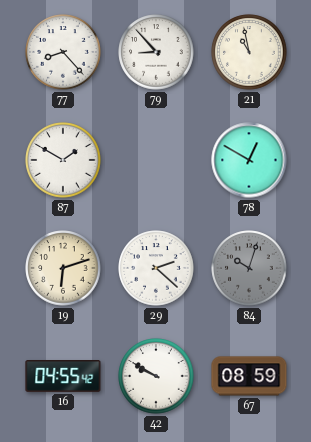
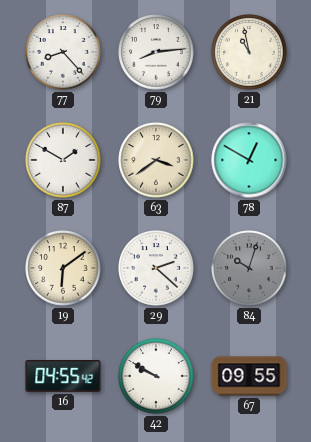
79: 8:53 -> 8:14
63: none -> 3:39
19: 6:12 -> 6:09
67: 08:59 -> 09:55
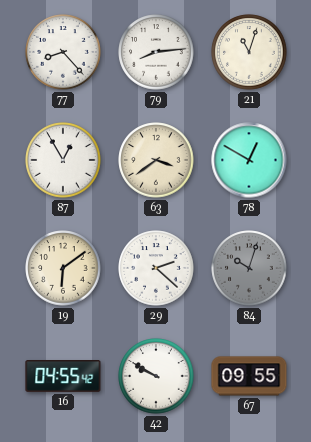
21: 10:58 -> 11:03
87: 1:50 -> 12:55
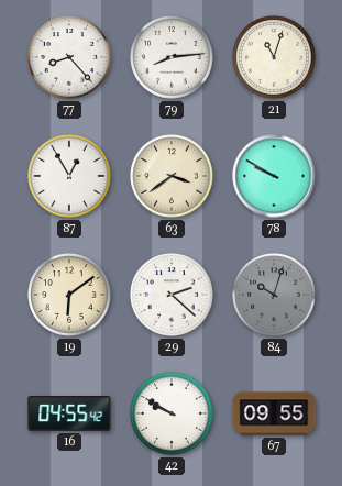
78: 12:50 -> 9:50
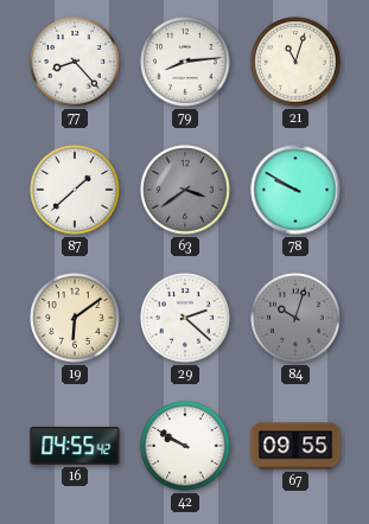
87: 12:55 -> 1:38
63 dial: cream -> grey
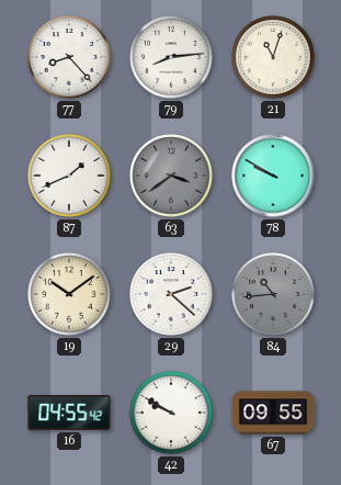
87: 1:38 -> 1:41
19: 6:09 -> 10:09
84: 10:03 -> 10:44
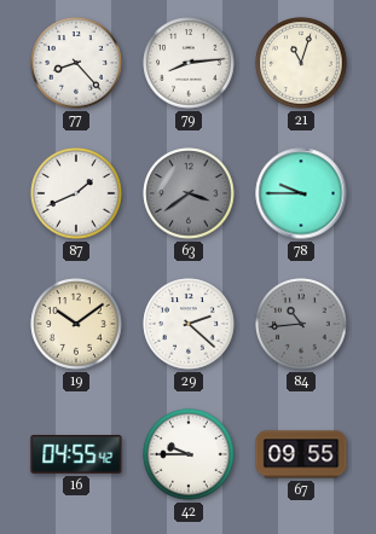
78: 9:50 -> 9:45
42: 9:50 -> 9:45
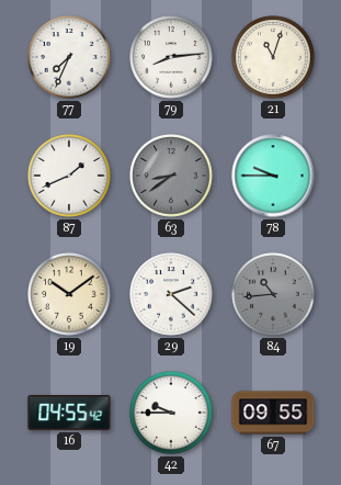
77: 8:23 -> 7:34
63: 3:39 -> 8:39
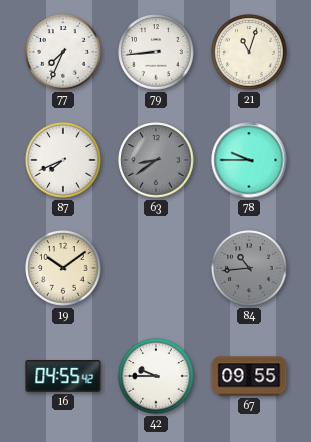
79: 8:14 -> 8:44
87: 1:41 -> 7:41
29: 2:22 -> none
